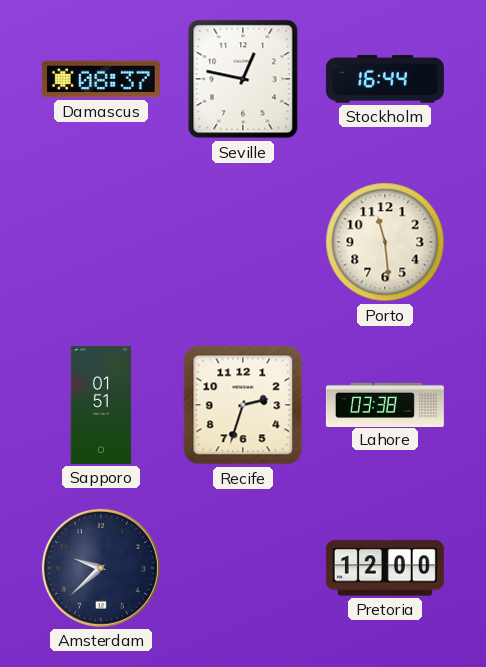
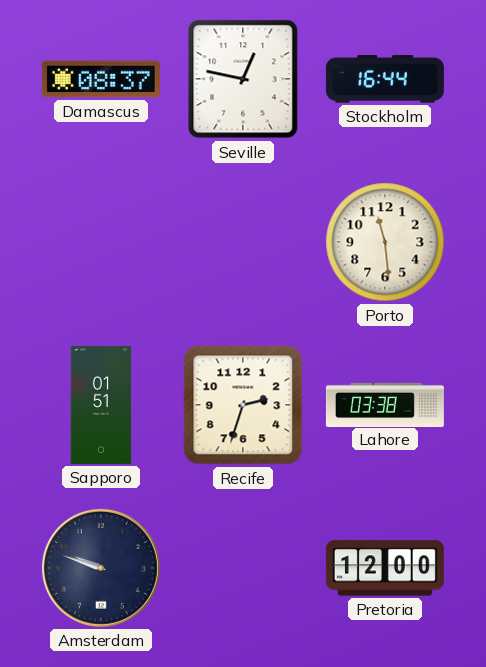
Amsterdam: 9:38 -> 9:48
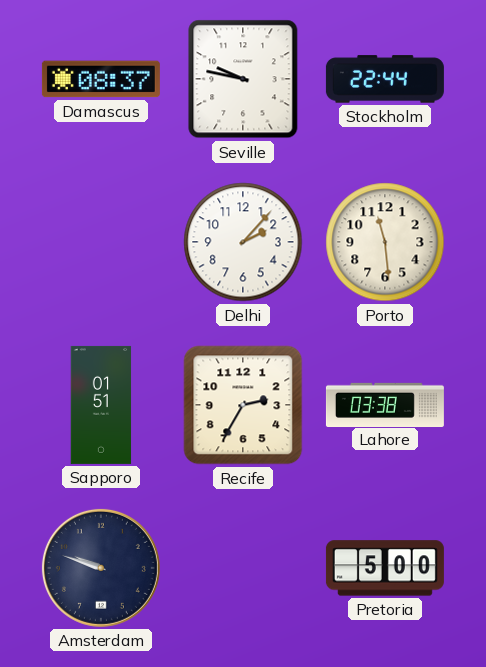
Seville: 12:47 -> 9:47
Stockholm: 16:44 -> 22:44
Delhi: none -> 2:07
Recife: 2:33 -> 2:35
Pretoria: 12:00 -> 5:00
